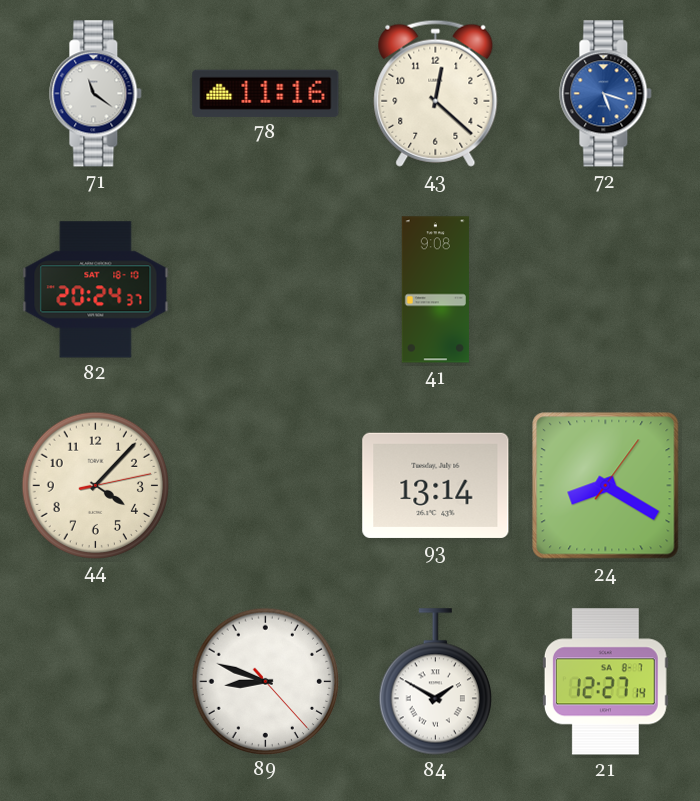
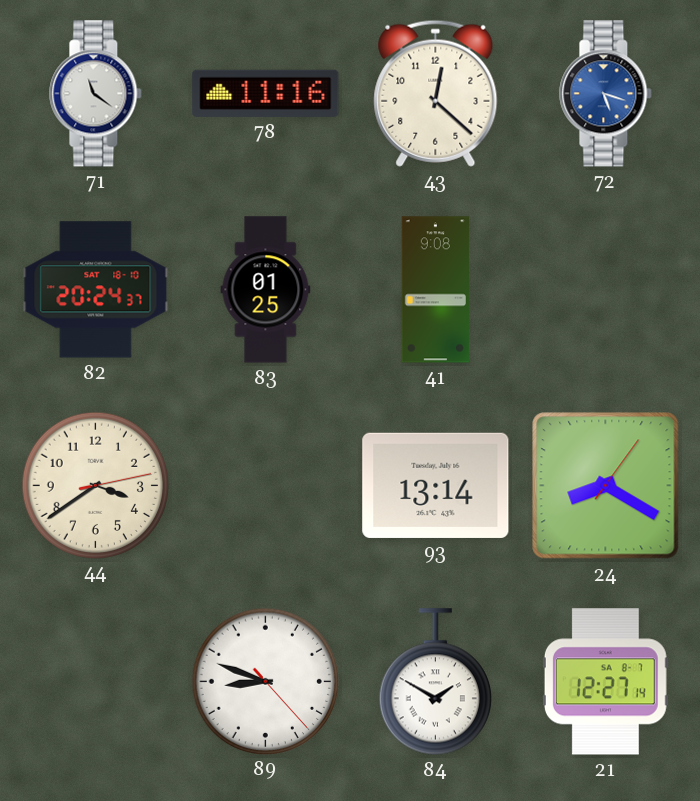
83: none -> 01:25
44: 4:07 -> 3:39
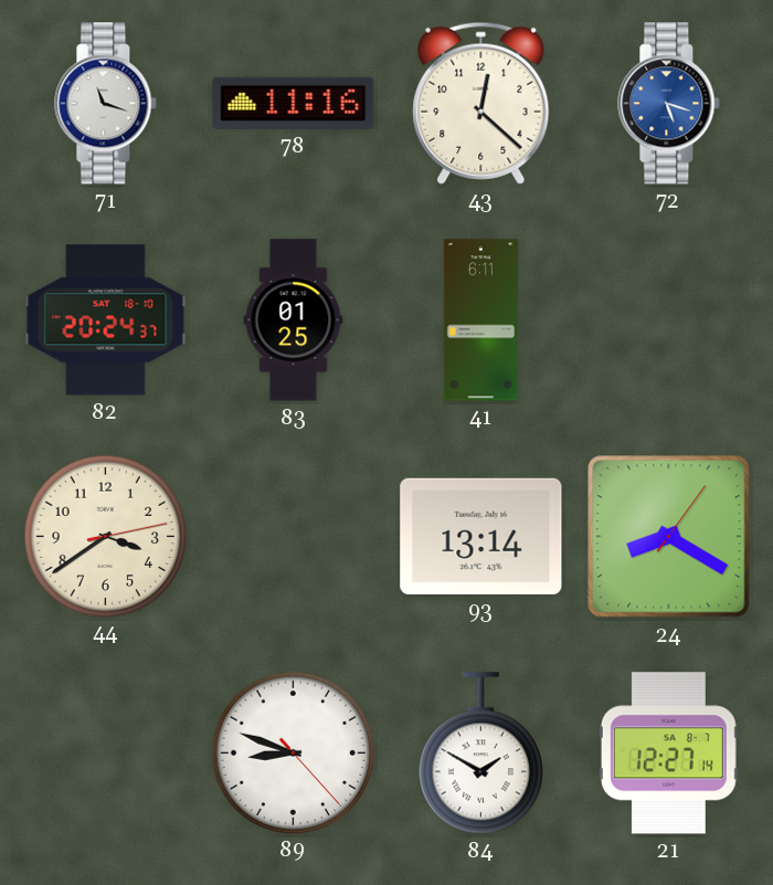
71: 11:21 -> 11:18
41: 9:08 -> 6:11
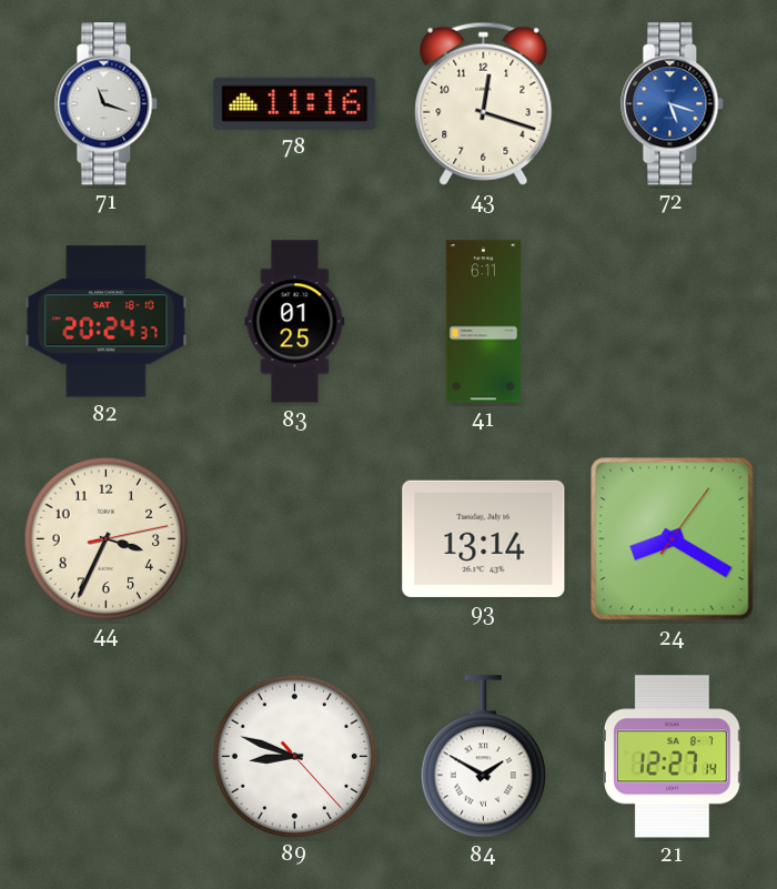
43: 12:22 -> 12:18
44: 3:39 -> 3:34
